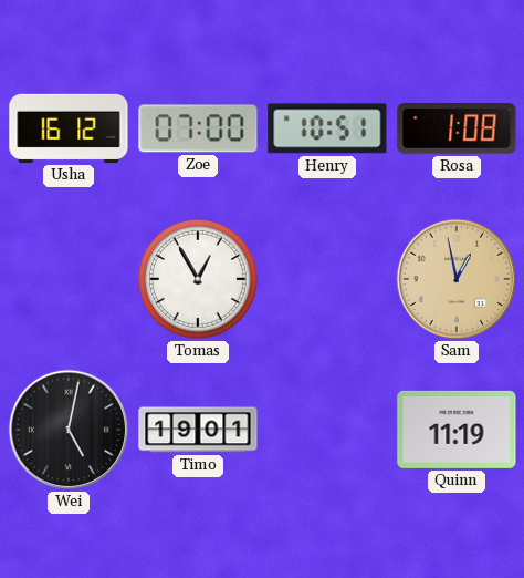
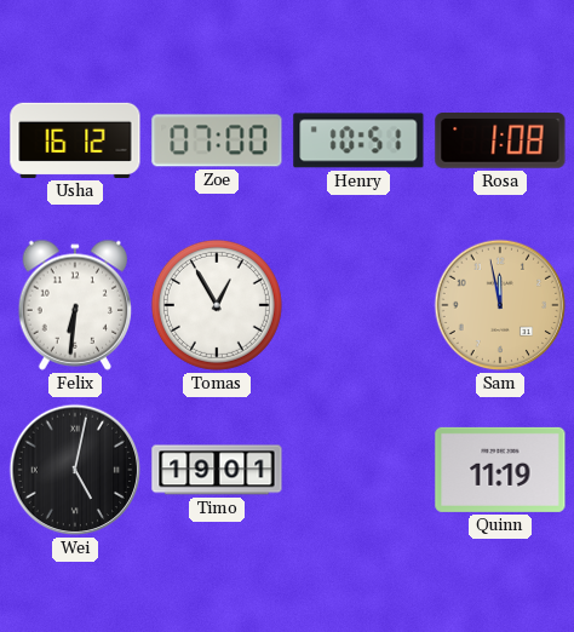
Felix: none -> 6:31
Sam: 12:58 -> 11:58
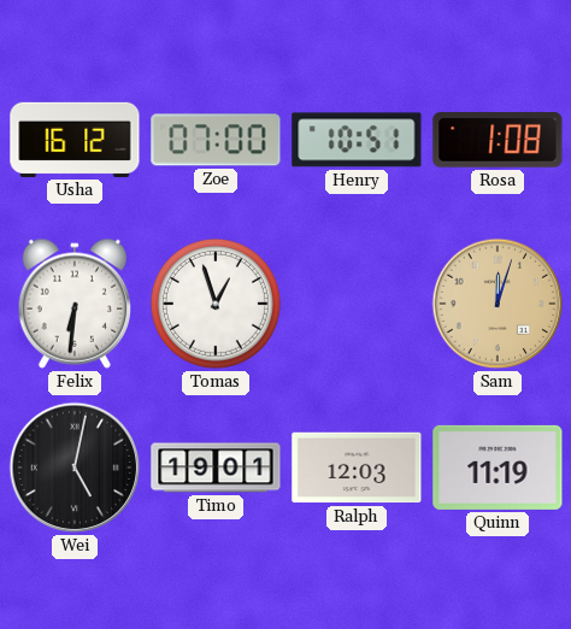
Tomas: 12:55 -> 12:57
Sam: 11:58 -> 12:03
Ralph: none -> 12:03
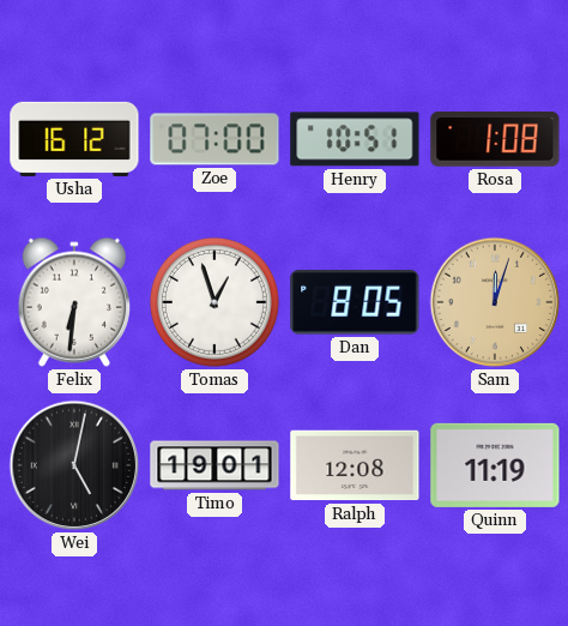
Dan: none -> 8:05
Ralph: 12:03 -> 12:08
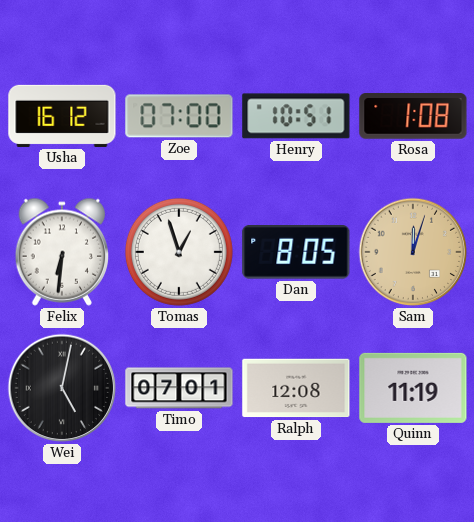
Timo: 19:01 -> 07:01
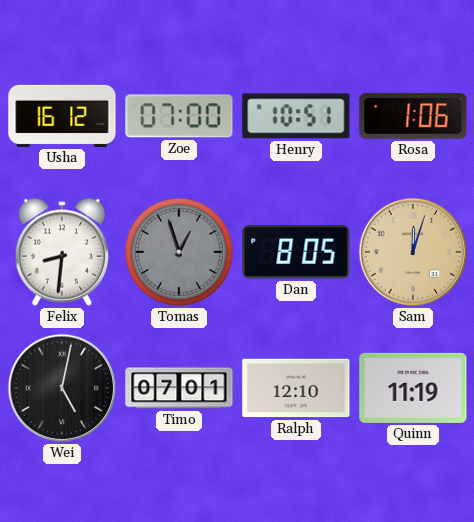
Rosa: 1:08 -> 1:06
Felix: 6:31 -> 8:31
Tomas dial: white -> grey
Ralph: 12:08 -> 12:10
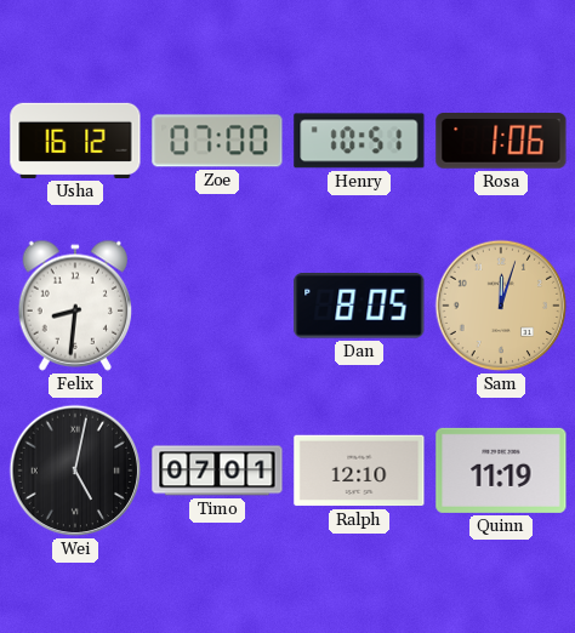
Tomas: 12:57 -> none
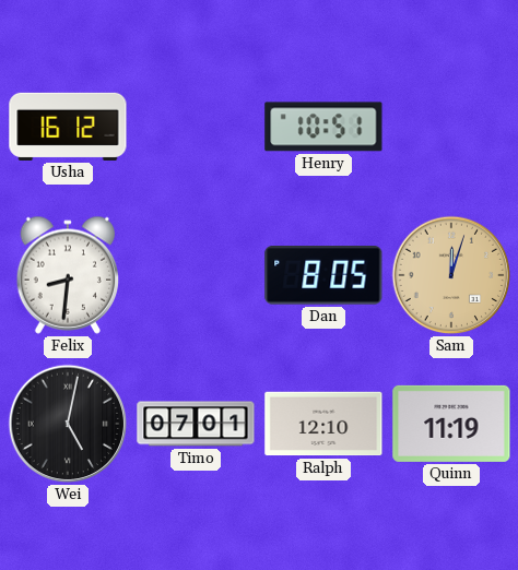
Zoe: 07:00 -> none
Rosa: 1:06 -> none
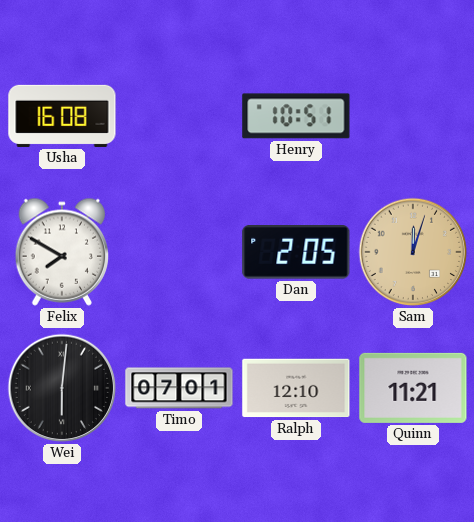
Usha: 16:12 -> 16:08
Felix: 8:31 -> 7:50
Dan: 8:05 -> 2:05
Wei: 5:02 -> 6:01
Quinn: 11:19 -> 11:21
